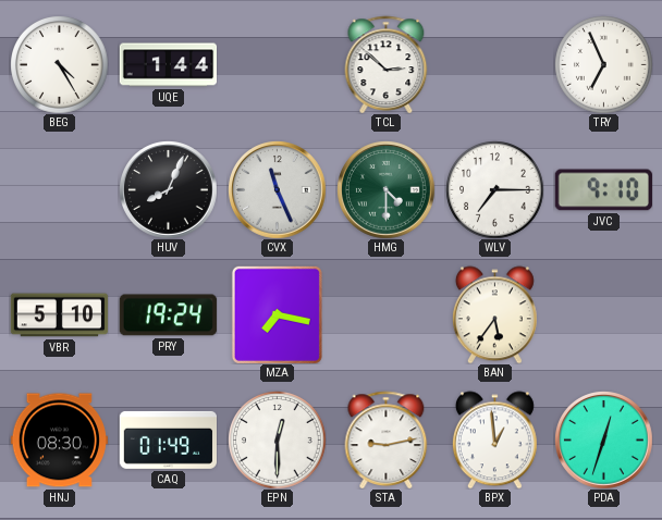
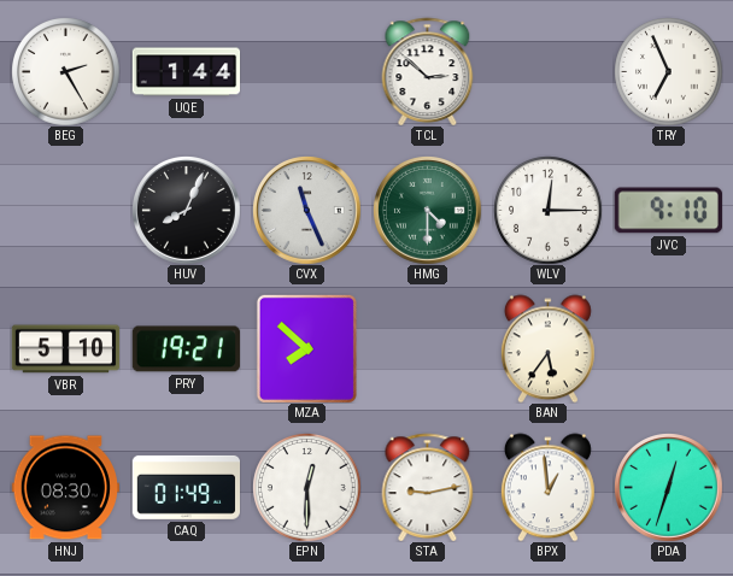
BEG: 4:25 -> 2:25
WLV: 7:15 -> 12:15
PRY: 19:24 -> 19:21
MZA: 7:17 -> 7:52
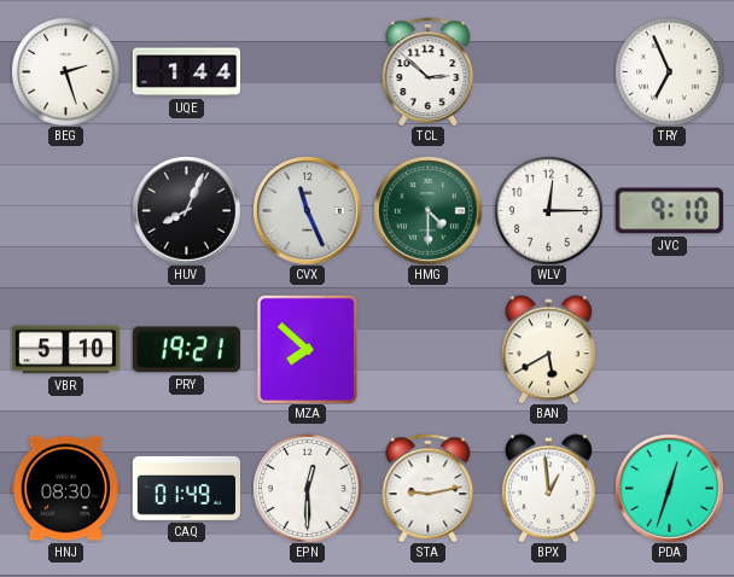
BEG: 2:25 -> 2:27
BAN: 5:36 -> 5:40
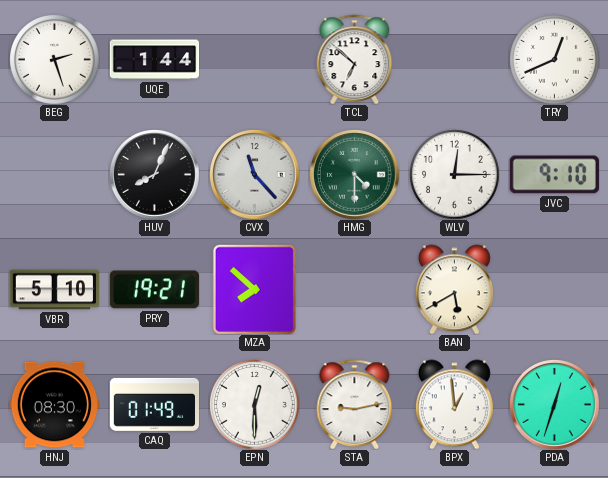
TCL: 2:52 -> 6:52
TRY: 6:56 -> 12:41
CVX: 11:26 -> 11:23
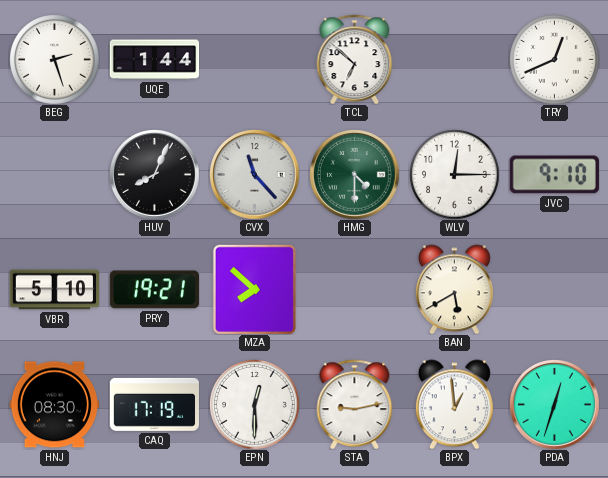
CAQ: 01:49 -> 17:19
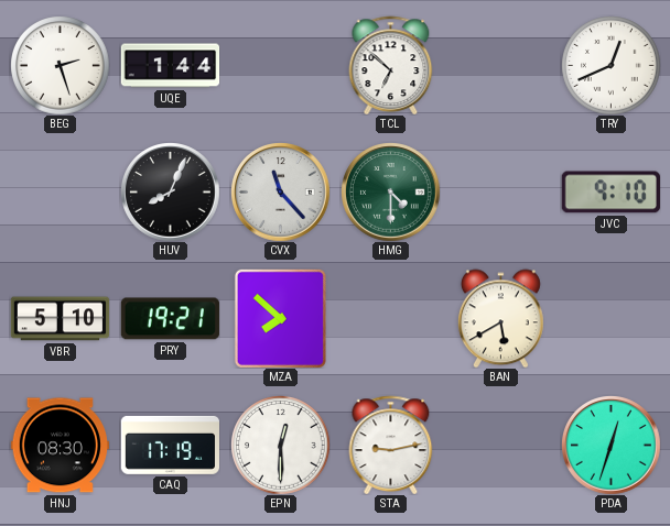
WLV: 12:15 -> none
BPX: 12:59 -> none
